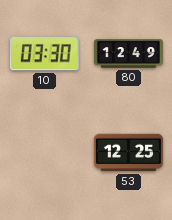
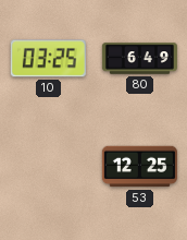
10: 03:30 -> 03:25
80: 12:49 -> 6:49
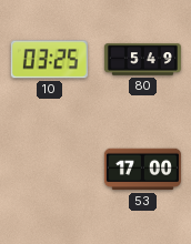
80: 6:49 -> 5:49
53: 12:25 -> 17:00
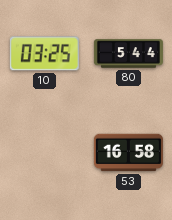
80: 5:49 -> 5:44
53: 17:00 -> 16:58
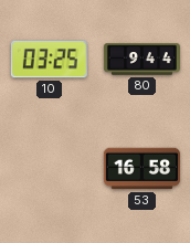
80: 5:44 -> 9:44
